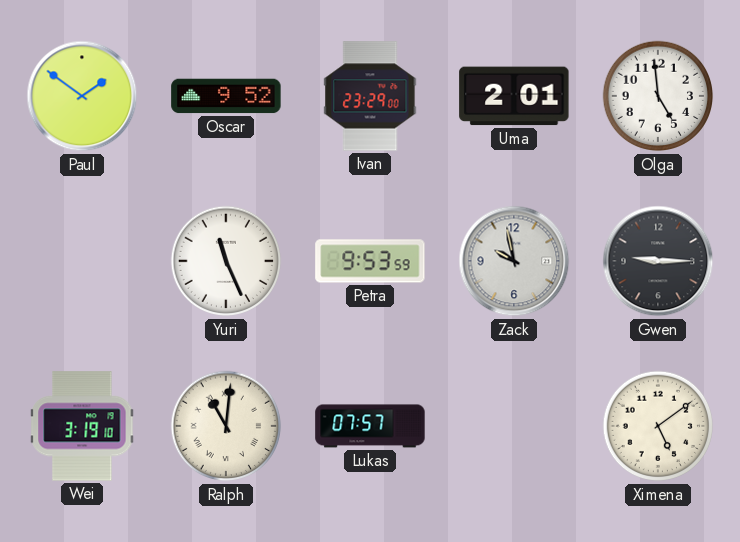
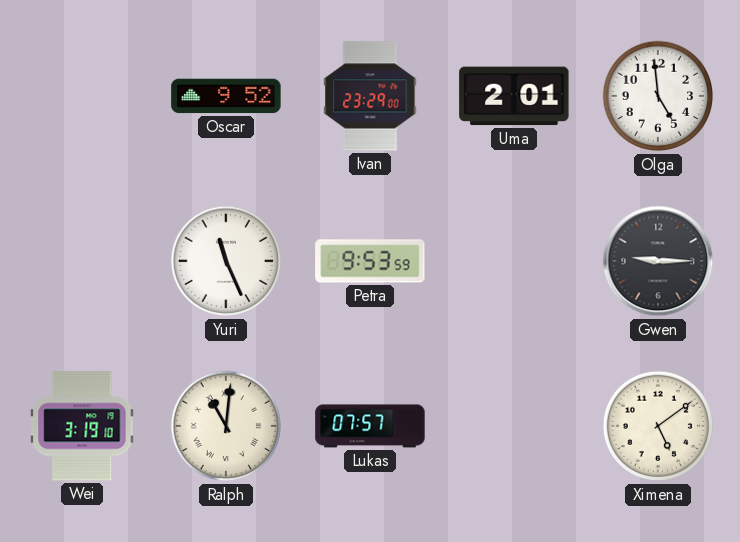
Paul: 1:51 -> none
Zack: 9:58 -> none
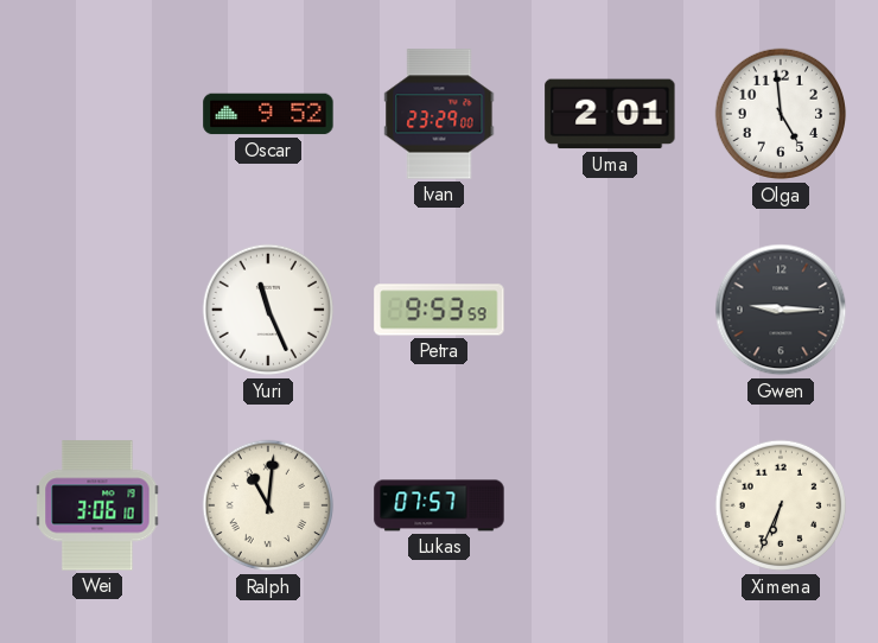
Wei: 3:19 -> 3:06
Ximena: 5:09 -> 6:34
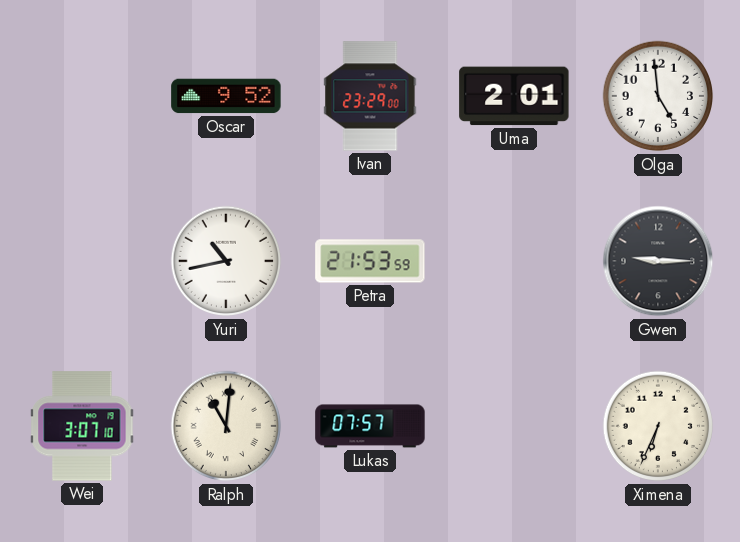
Yuri: 11:26 -> 10:43
Petra: 9:53 -> 21:53
Wei: 3:06 -> 3:07
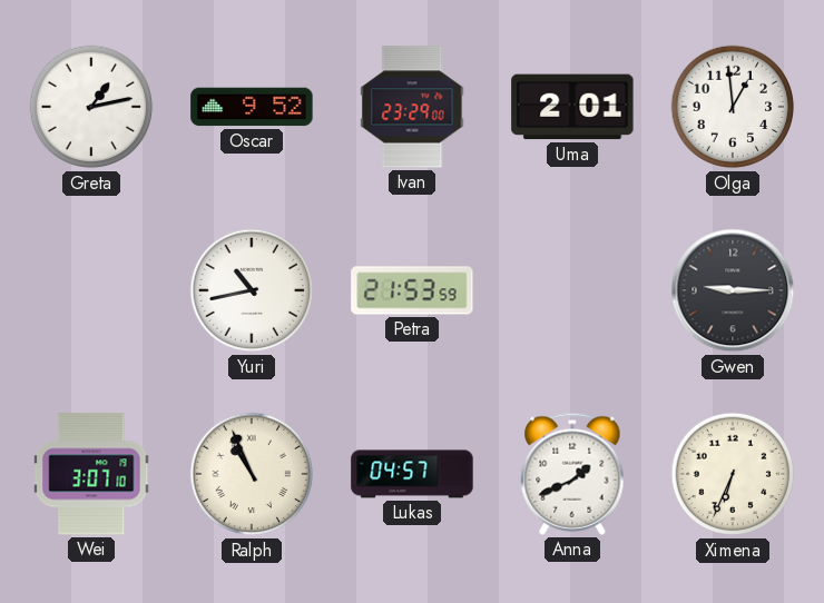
Greta: none -> 1:13
Olga: 4:59 -> 12:59
Ralph: 11:01 -> 10:56
Lukas: 07:57 -> 04:57
Anna: none -> 1:41
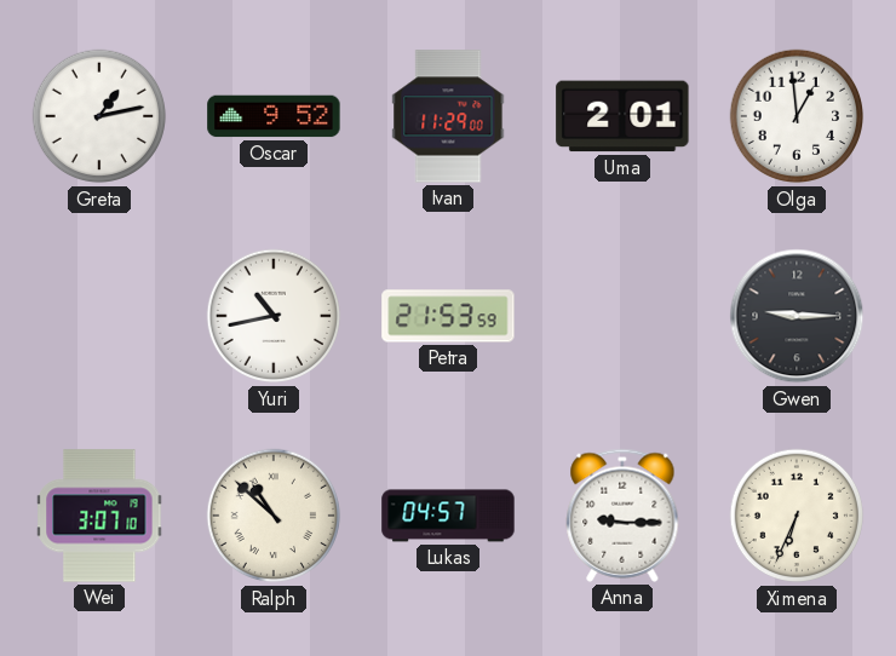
Ivan: 23:29 -> 11:29
Ralph: 10:56 -> 10:52
Anna: 1:41 -> 9:15
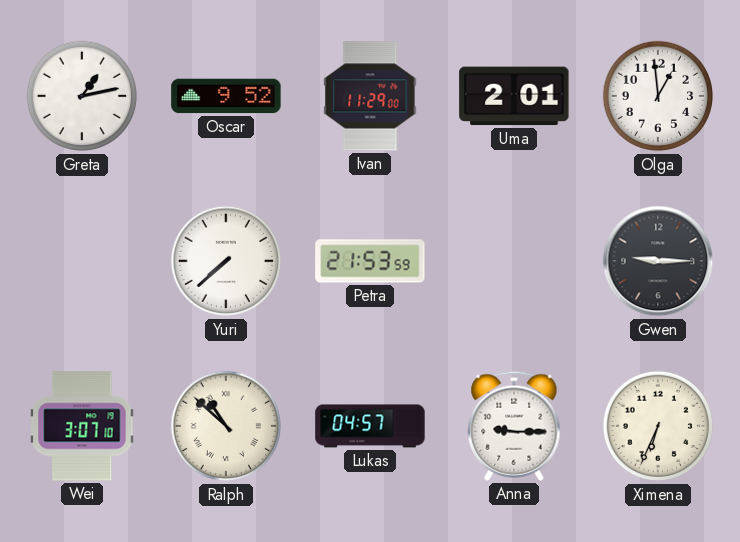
Yuri: 10:43 -> 7:38
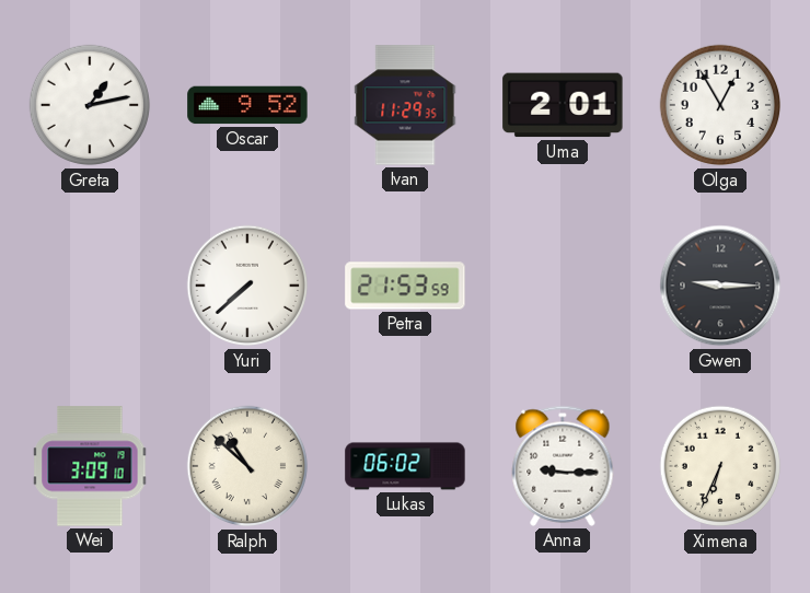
Ivan: 11:29:00 -> 11:29:35
Olga: 12:59 -> 12:55
Wei: 3:07 -> 3:09
Lukas: 04:57 -> 06:02
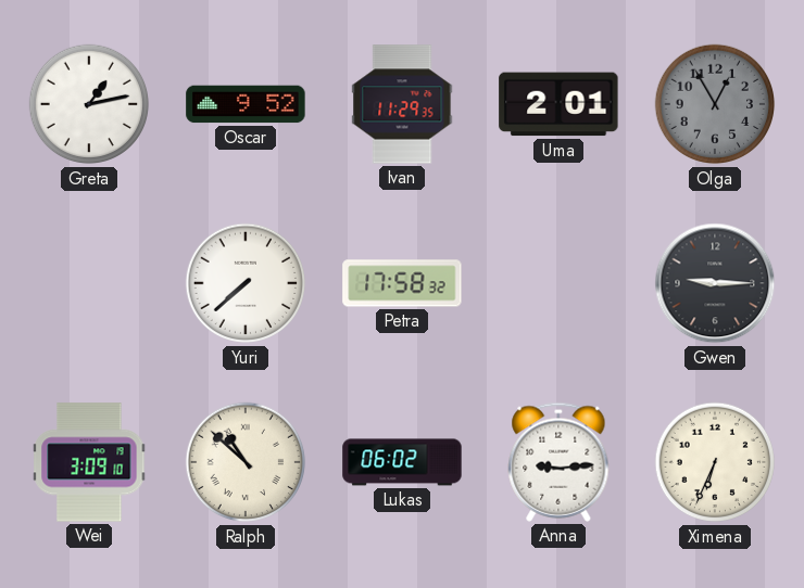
Olga dial: white -> grey
Petra: 21:53 -> 17:58
Anna: 9:15 -> 9:14
